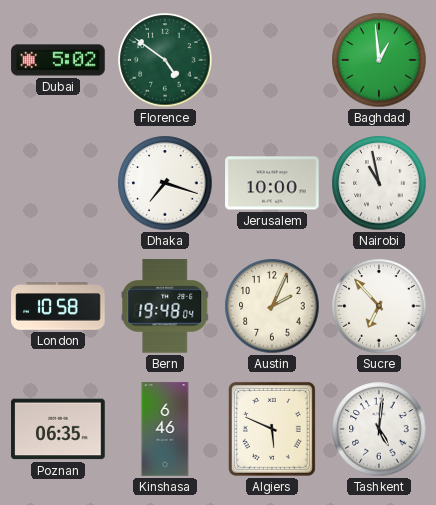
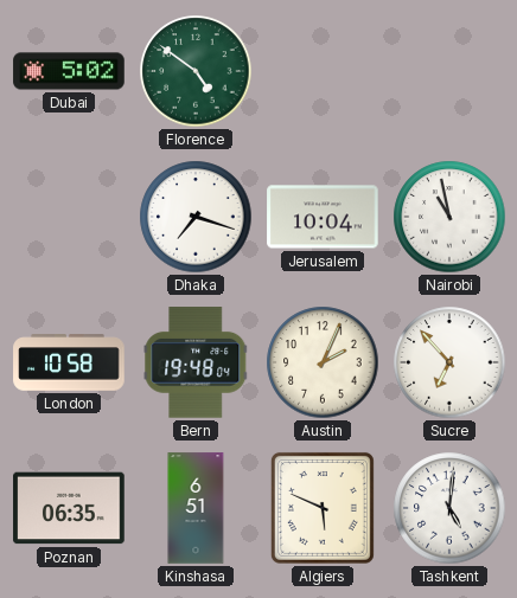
Baghdad: 12:59 -> none
Jerusalem: 10:00 -> 10:04
Kinshasa: 6:46 -> 6:51
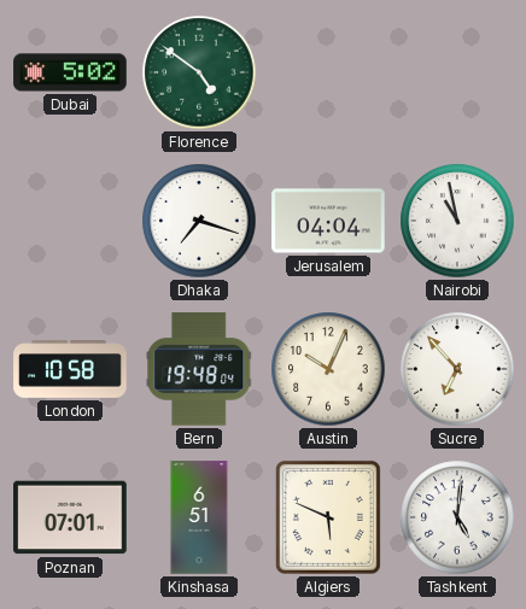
Jerusalem: 10:04 -> 04:04
Austin: 2:04 -> 10:04
Poznan: 06:35 -> 07:01
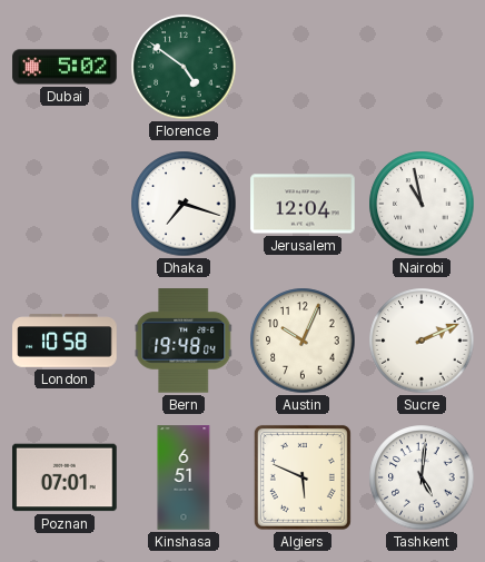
Jerusalem: 04:04 -> 12:04
Sucre: 6:53 -> 2:11
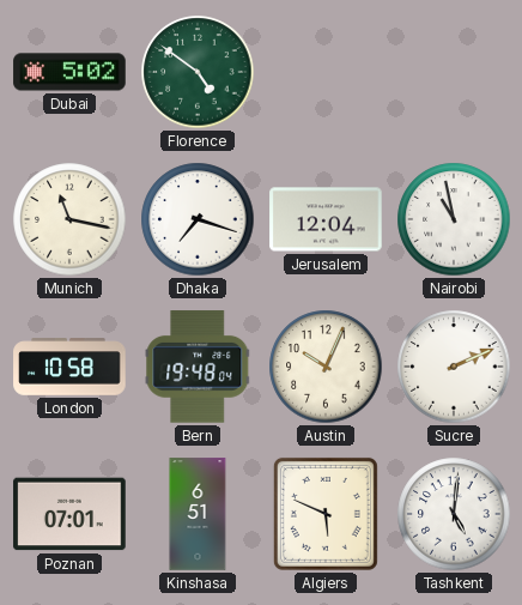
Munich: none -> 11:17
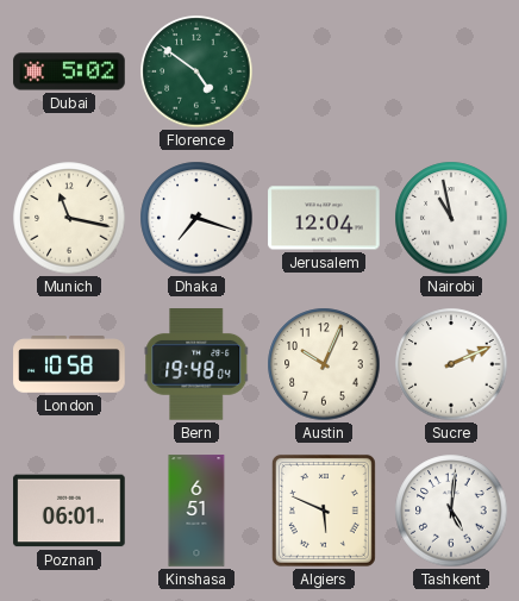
Poznan: 07:01 -> 06:01
